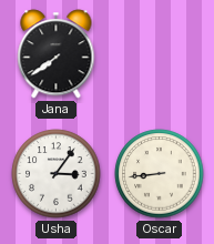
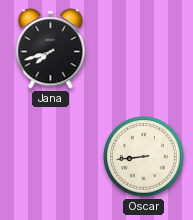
Jana: 7:39 -> 7:42
Usha: 3:06 -> none
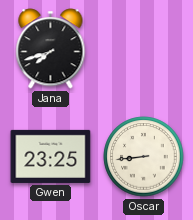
Gwen: none -> 23:25
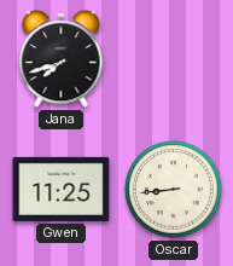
Gwen: 23:25 -> 11:25
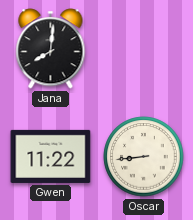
Jana: 7:42 -> 8:01
Gwen: 11:25 -> 11:22
